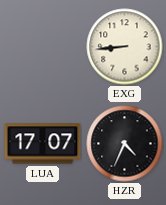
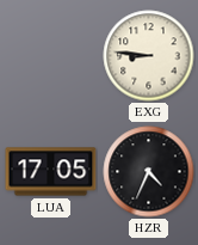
EXG: 8:44 -> 8:46
LUA: 17:07 -> 17:05
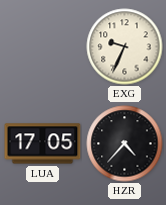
EXG: 8:46 -> 9:34
HZR: 4:34 -> 4:37
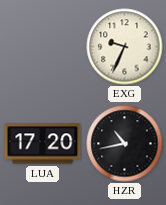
LUA: 17:05 -> 17:20
HZR: 4:37 -> 10:43
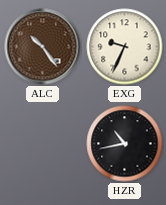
ALC: none -> 10:24
LUA: 17:20 -> none
